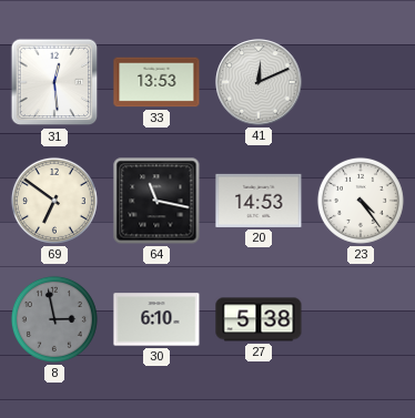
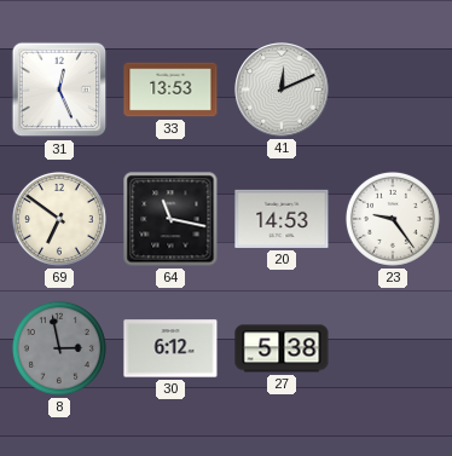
31: 12:29 -> 12:26
23: 4:24 -> 9:24
30: 6:10 -> 6:12
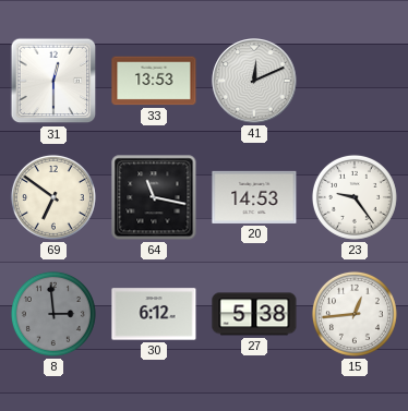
31: 12:26 -> 12:30
8: 2:58 -> 2:59
15: none -> 12:44
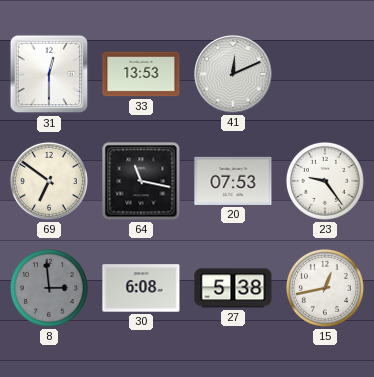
20: 14:53 -> 07:53
30: 6:12 -> 6:08
15: 12:44 -> 12:43
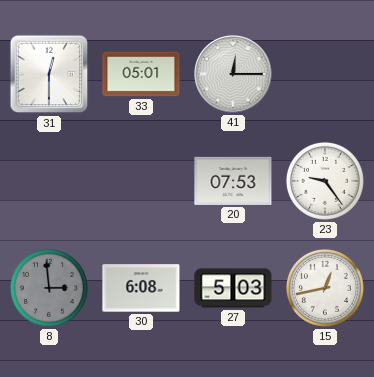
33: 13:53 -> 05:01
41: 12:11 -> 12:15
69: 6:51 -> none
64: 11:17 -> none
27: 5:38 -> 5:03
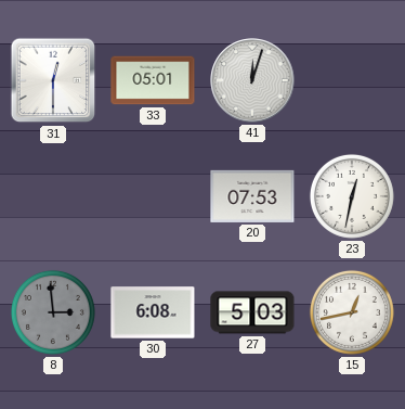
41: 12:15 -> 12:03
23: 9:24 -> 12:32
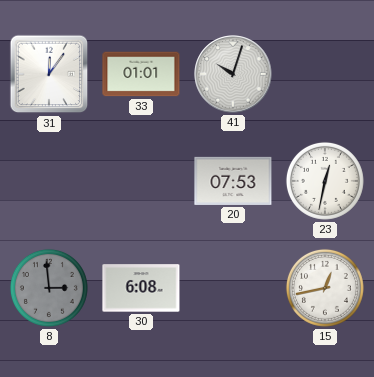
31: 12:30 -> 12:06
33: 05:01 -> 01:01
41: 12:03 -> 10:03
27: 5:03 -> none
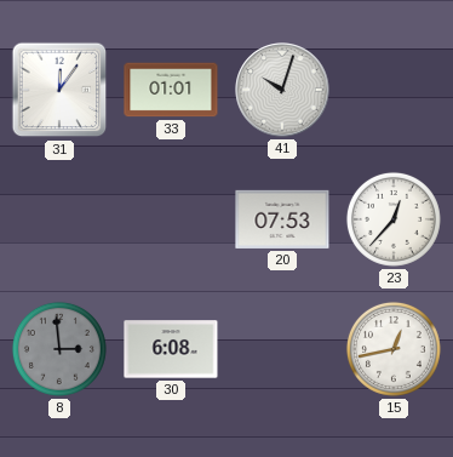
23: 12:32 -> 12:37
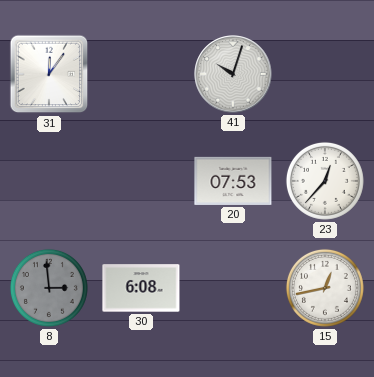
33: 01:01 -> none
